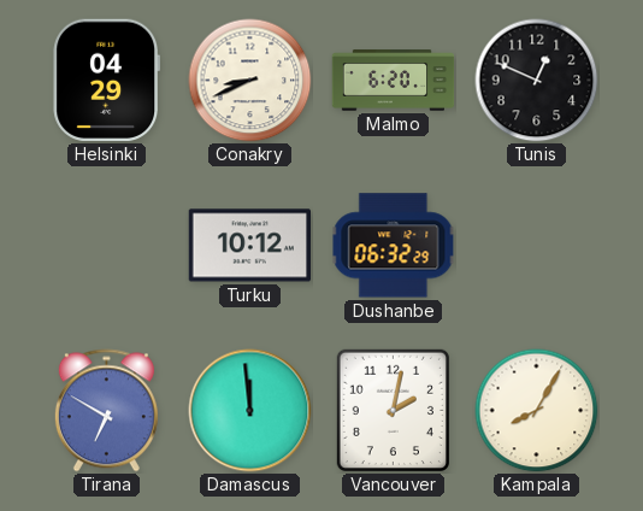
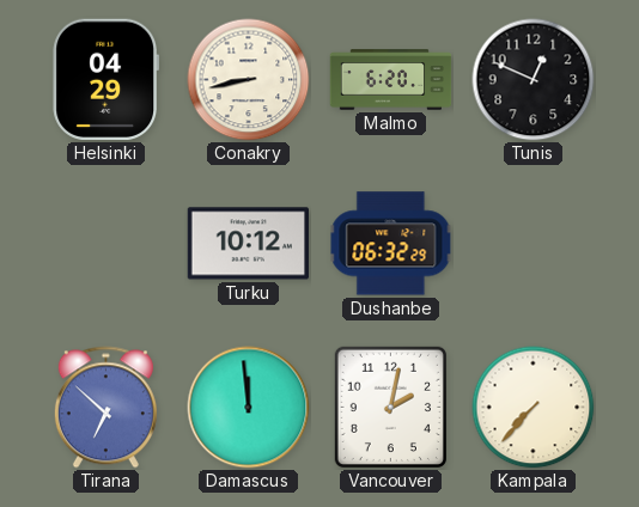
Conakry: 8:41 -> 8:43
Tirana: 6:50 -> 6:52
Kampala: 8:05 -> 7:37
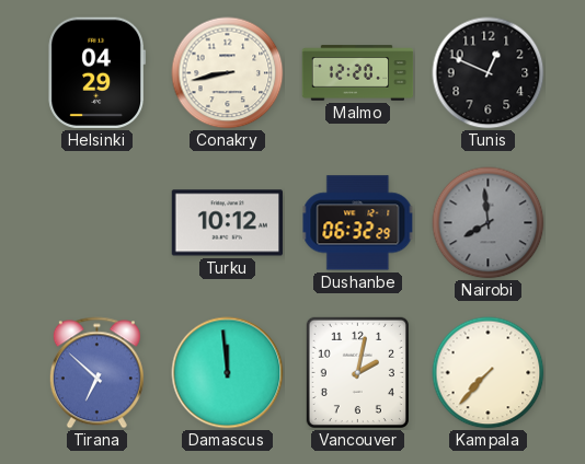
Malmo: 6:20 -> 12:20
Nairobi: none -> 7:59
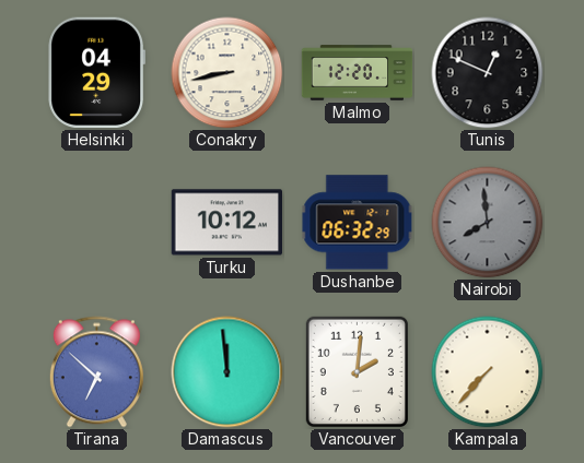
Vancouver: 2:02 -> 2:01
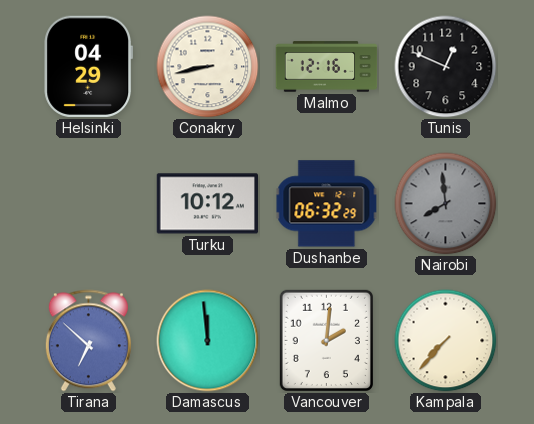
Malmo: 12:20 -> 12:16
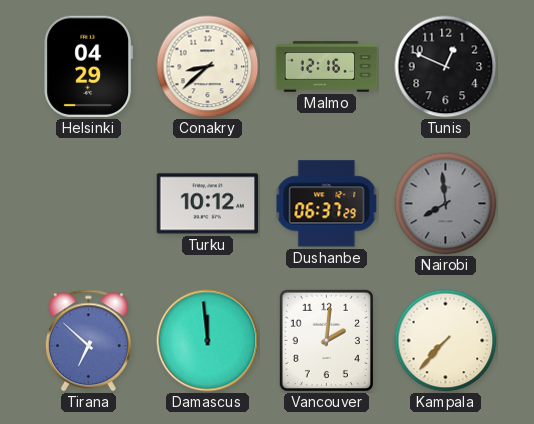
Conakry: 8:43 -> 8:38
Dushanbe: 06:32 -> 06:37
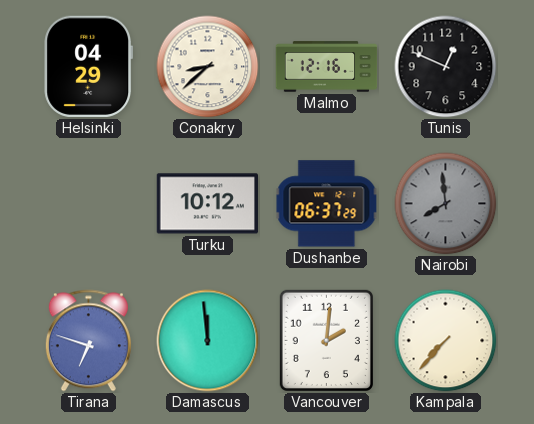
Tirana: 6:52 -> 6:48
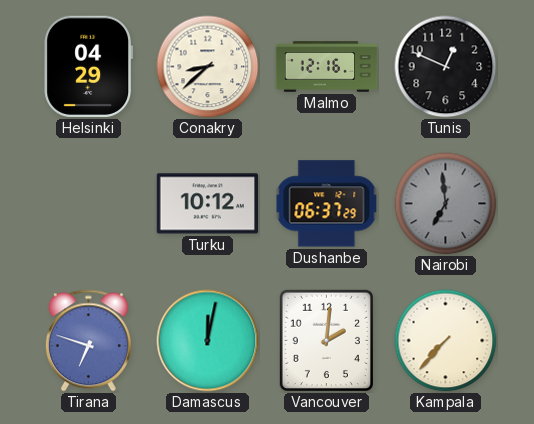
Nairobi: 7:59 -> 6:59
Damascus: 11:59 -> 12:02
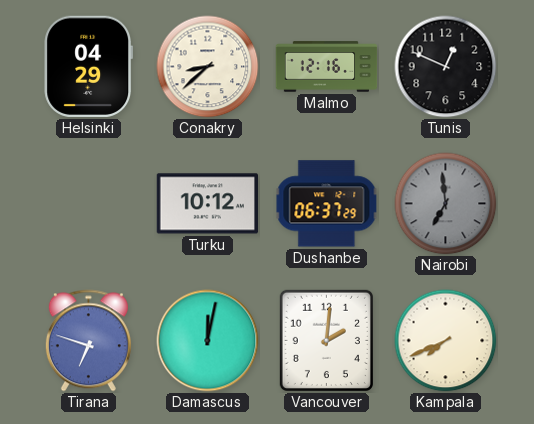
Kampala: 7:37 -> 7:41
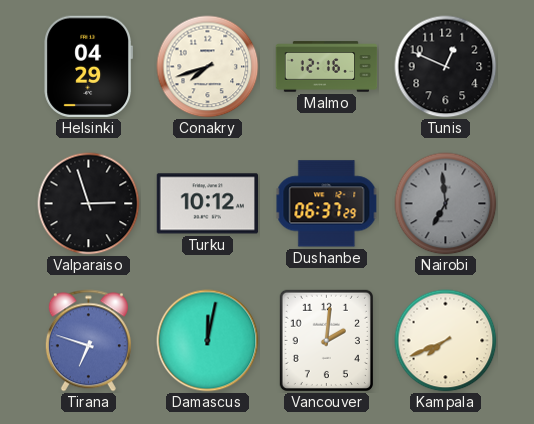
Conakry: 8:38 -> 7:42
Valparaiso: none -> 2:57
